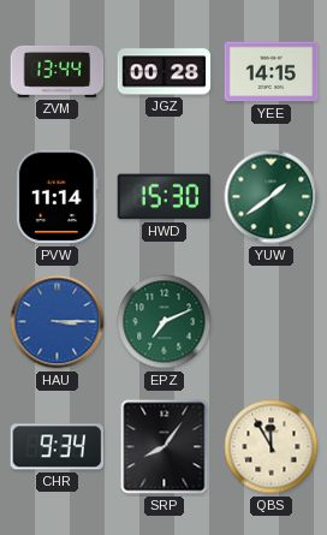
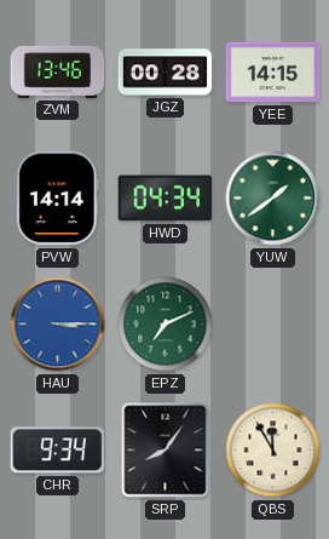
ZVM: 13:44 -> 13:46
PVW: 11:14 -> 14:14
HWD: 15:30 -> 04:34
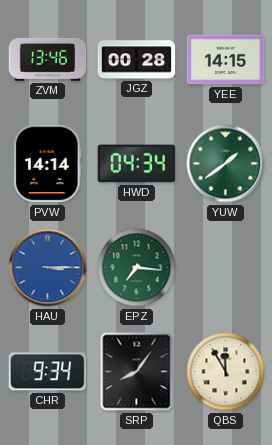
EPZ: 7:11 -> 7:16
